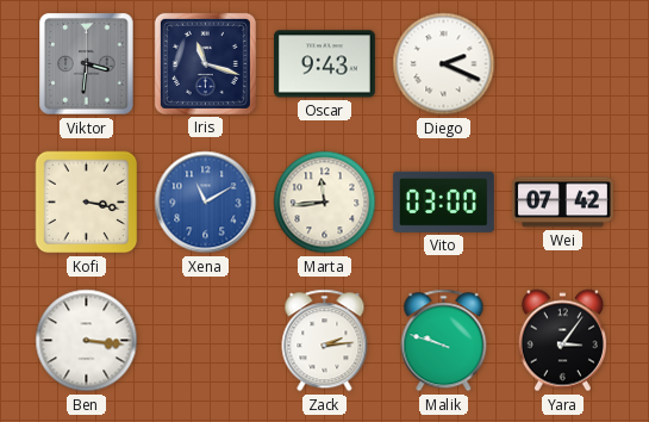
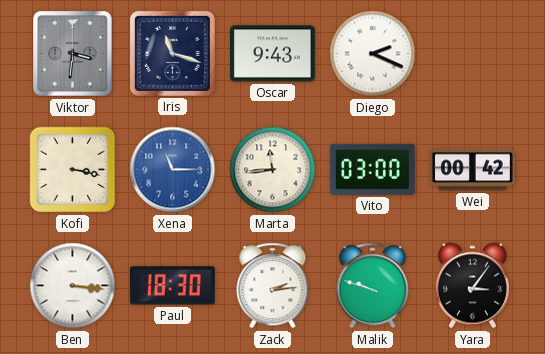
Xena: 11:10 -> 11:15
Wei: 07:42 -> 00:42
Paul: none -> 18:30
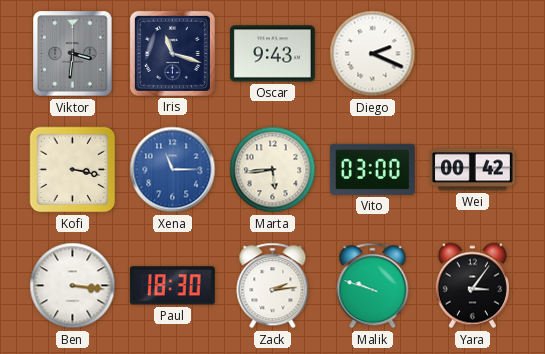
Marta: 11:44 -> 5:44
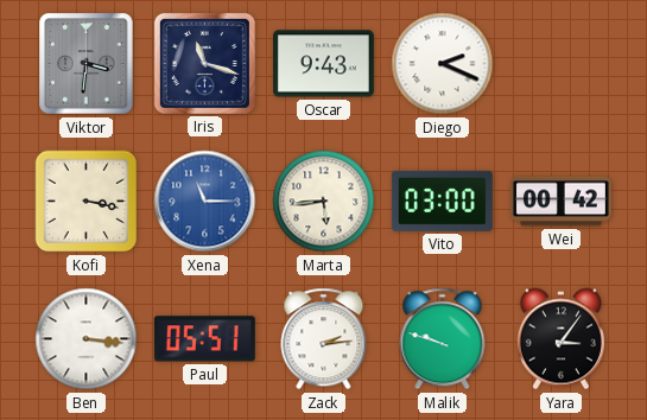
Paul: 18:30 -> 05:51
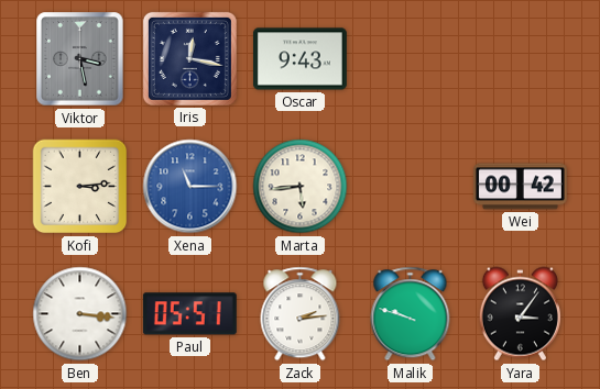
Viktor: 3:31 -> 3:28
Iris: 11:18 -> 12:17
Diego: 2:19 -> none
Kofi: 3:17 -> 3:14
Vito: 03:00 -> none
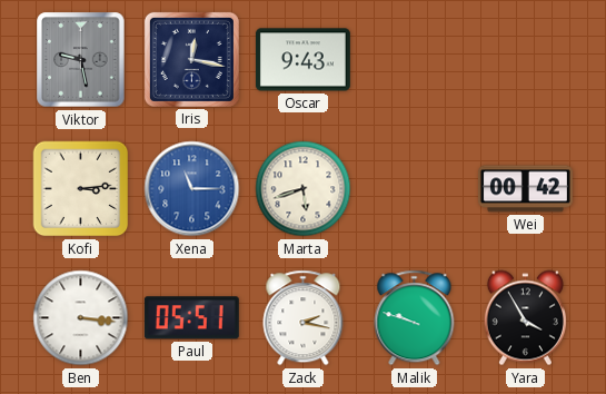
Viktor: 3:28 -> 9:28
Marta: 5:44 -> 5:42
Zack: 2:14 -> 2:17
Yara: 3:06 -> 3:55
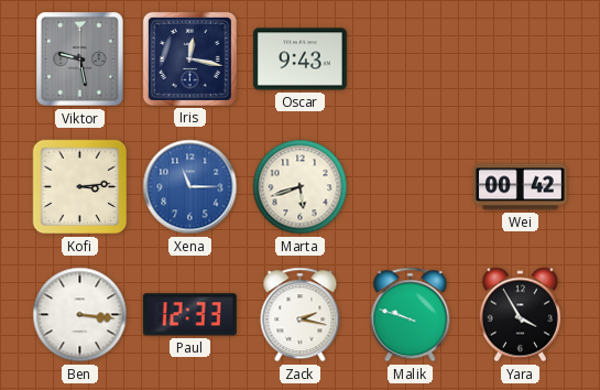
Paul: 05:51 -> 12:33
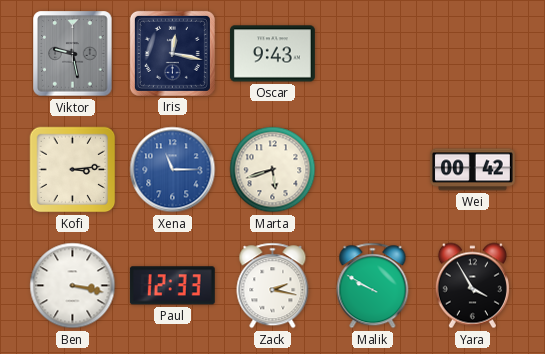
Ben: 3:16 -> 3:17
Malik: 9:48 -> 9:50
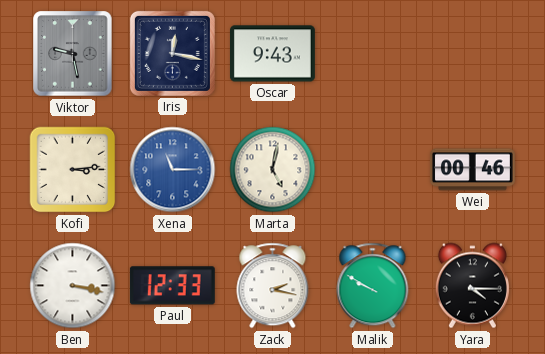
Marta: 5:42 -> 5:02
Wei: 00:42 -> 00:46
Yara: 3:55 -> 4:15
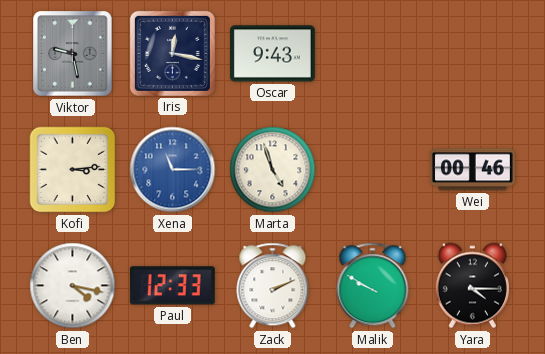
Marta: 5:02 -> 4:57
Ben: 3:17 -> 4:17
Zack: 2:17 -> 2:11
